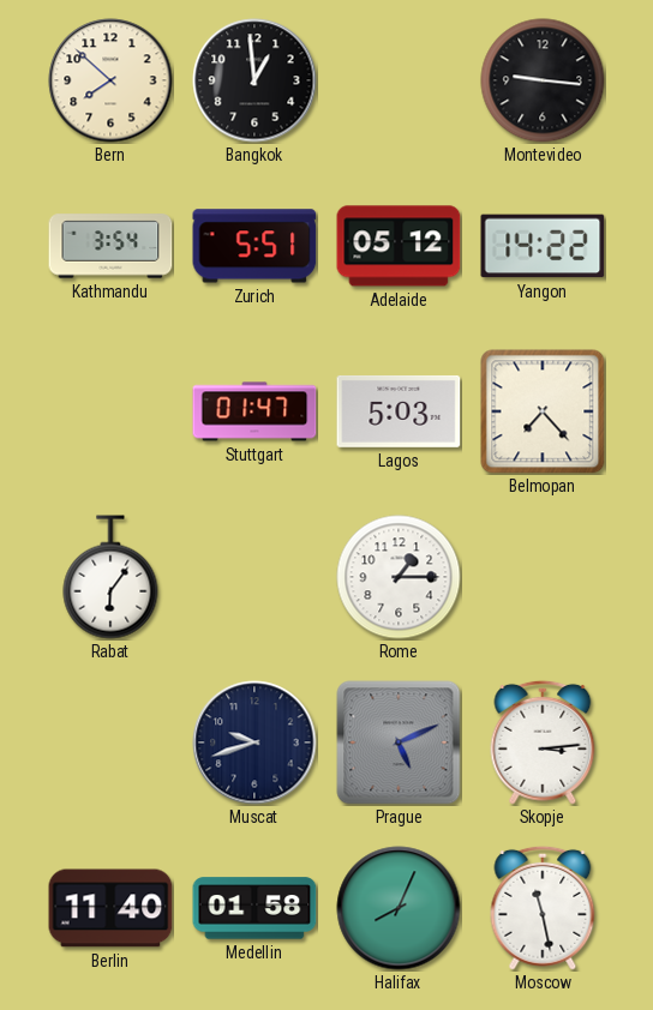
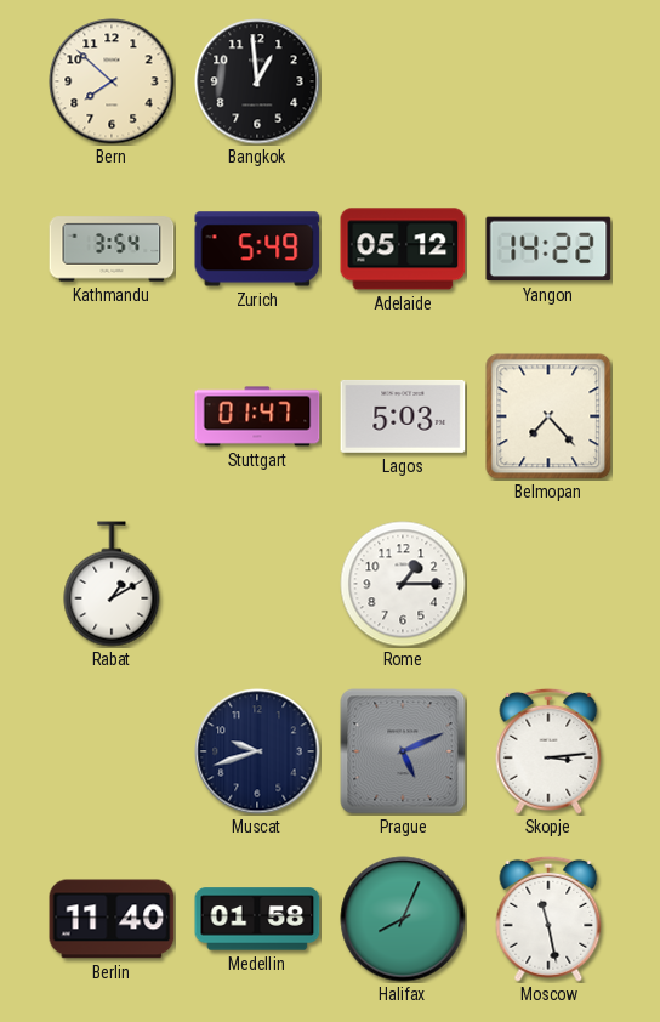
Montevideo: 9:16 -> none
Zurich: 5:51 -> 5:49
Rabat: 6:06 -> 1:10
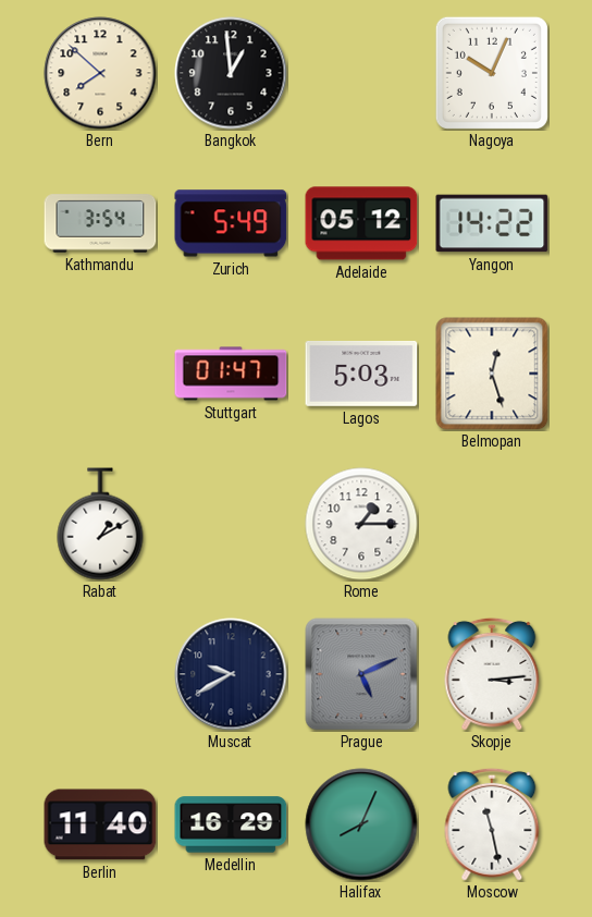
Nagoya: none -> 10:04
Belmopan: 7:23 -> 12:27
Muscat: 9:42 -> 9:40
Medellin: 01:58 -> 16:29
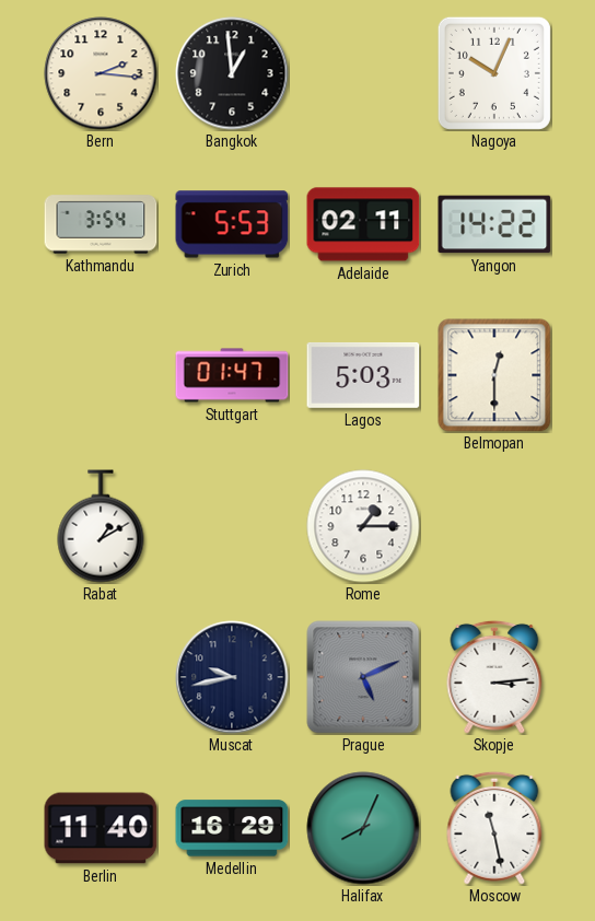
Bern: 7:52 -> 2:16
Zurich: 5:49 -> 5:53
Adelaide: 05:12 -> 02:11
Belmopan: 12:27 -> 12:30
Muscat: 9:40 -> 9:43
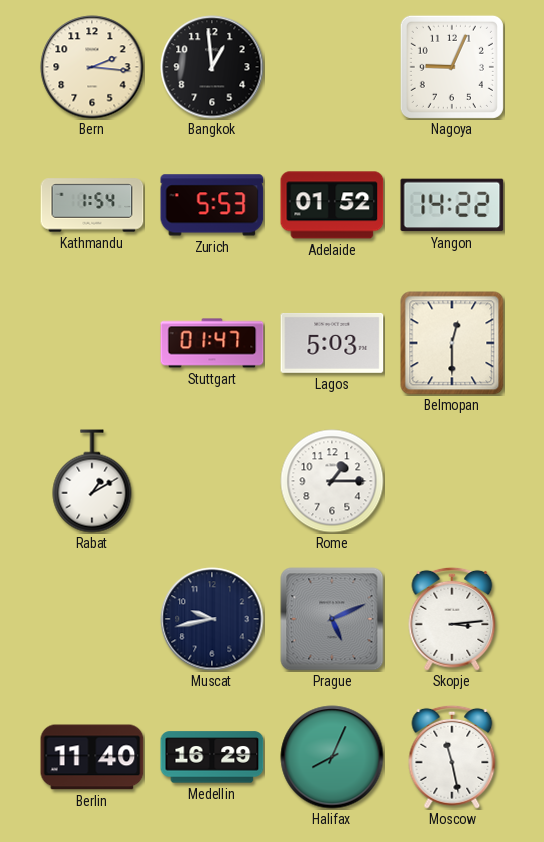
Nagoya: 10:04 -> 9:04
Kathmandu: 3:54 -> 1:54
Adelaide: 02:11 -> 01:52
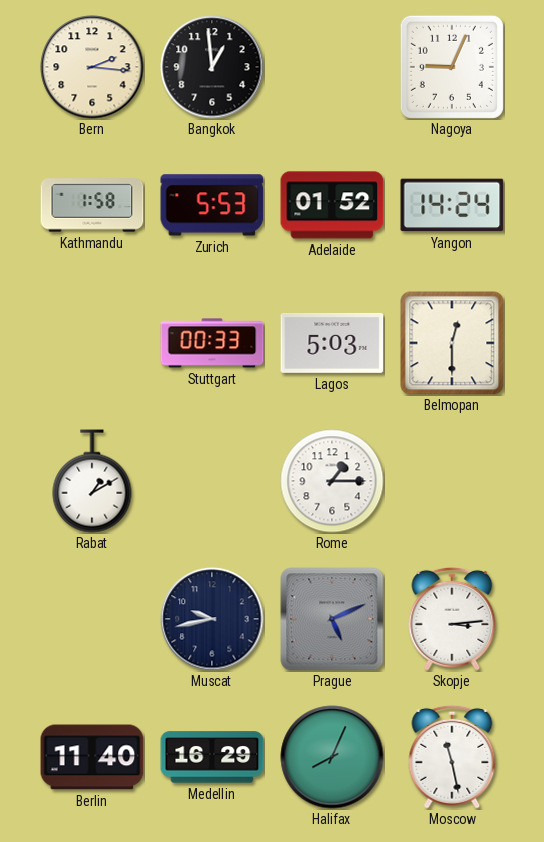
Kathmandu: 1:54 -> 1:58
Yangon: 14:22 -> 14:24
Stuttgart: 01:47 -> 00:33
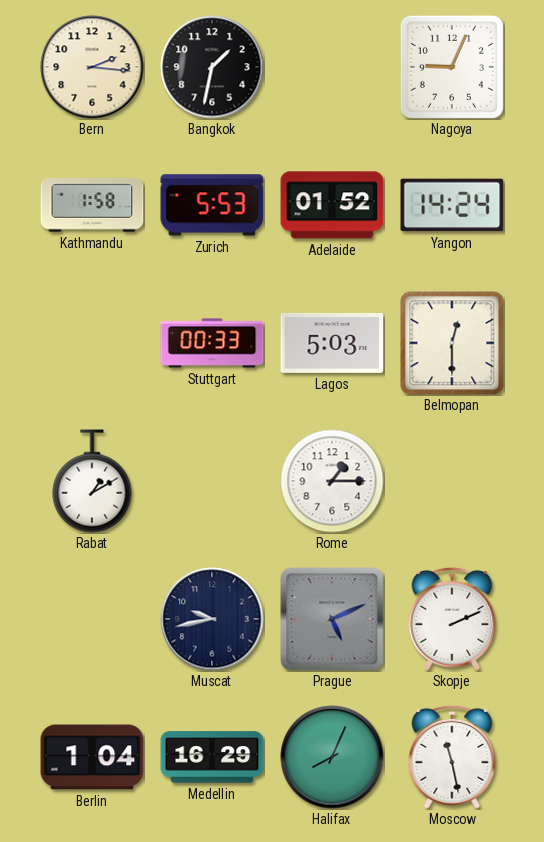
Bangkok: 12:59 -> 1:32
Skopje: 3:14 -> 2:11
Berlin: 11:40 -> 1:04
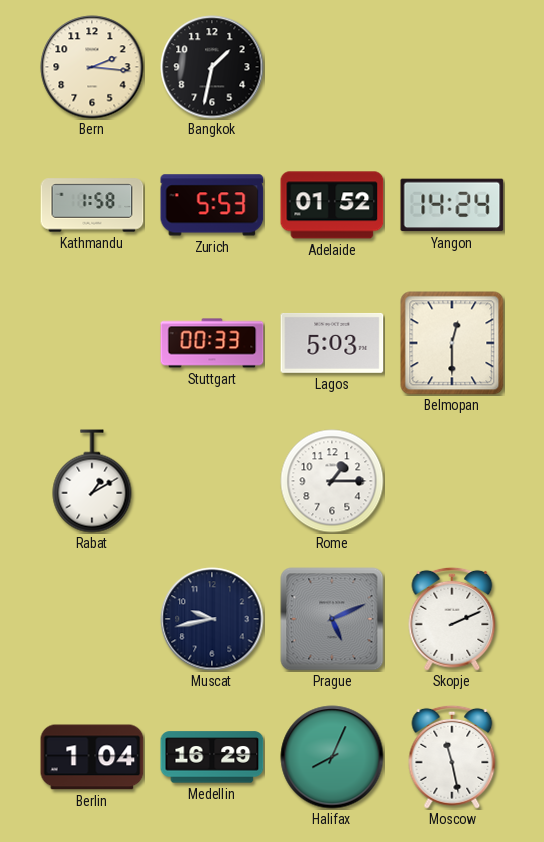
Nagoya: 9:04 -> none
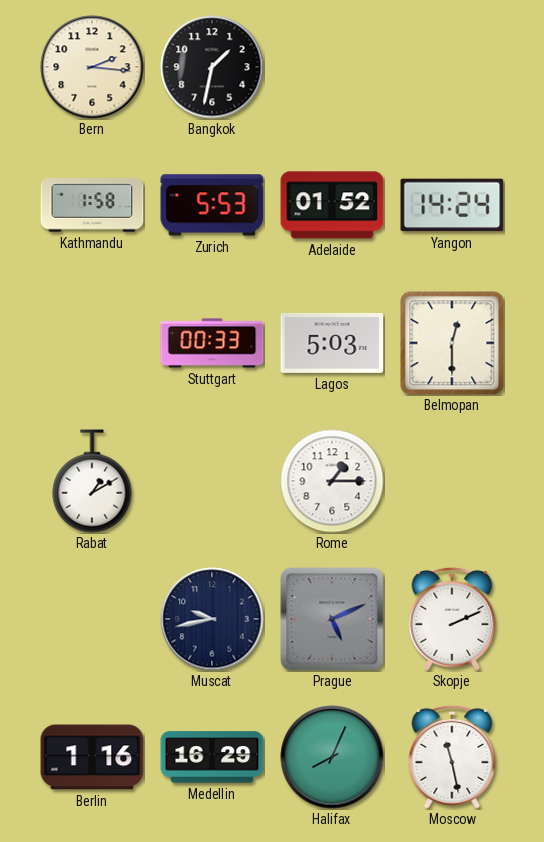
Berlin: 1:04 -> 1:16
